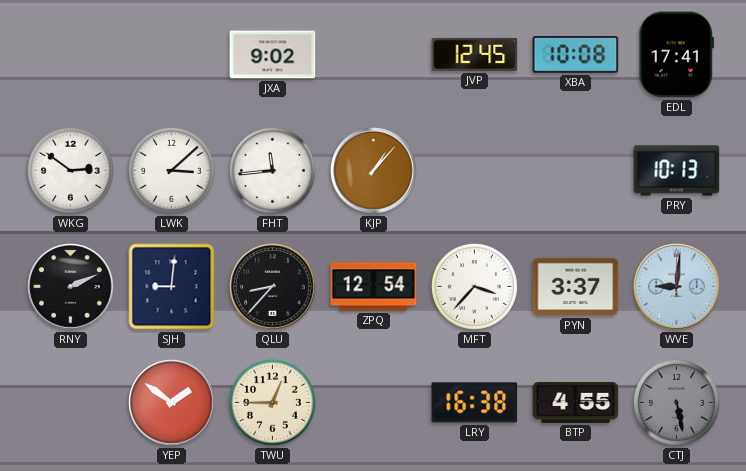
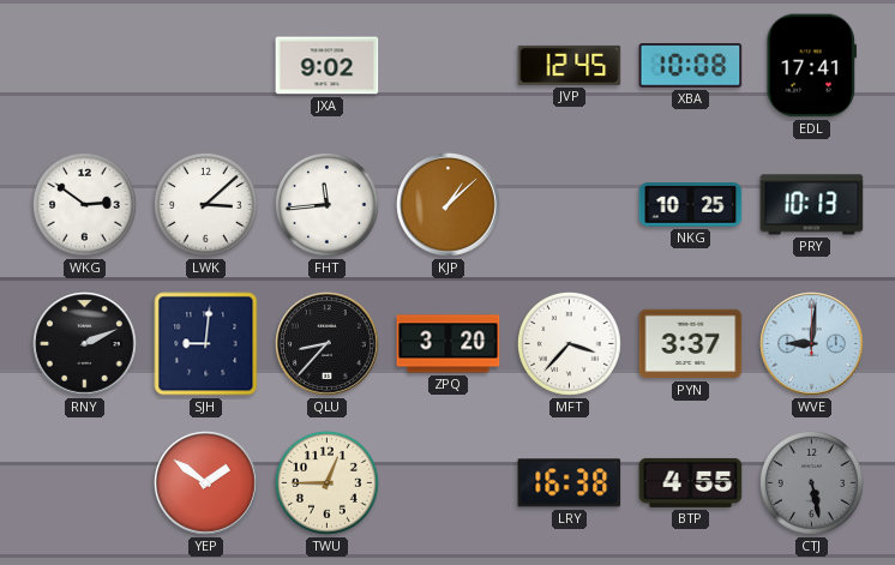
KJP: 1:07 -> 1:08
NKG: none -> 10:25
ZPQ: 12:54 -> 3:20
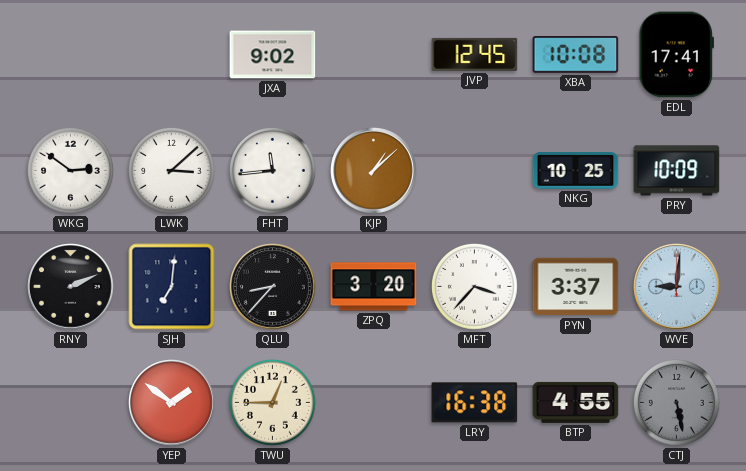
PRY: 10:13 -> 10:09
SJH: 9:01 -> 7:01
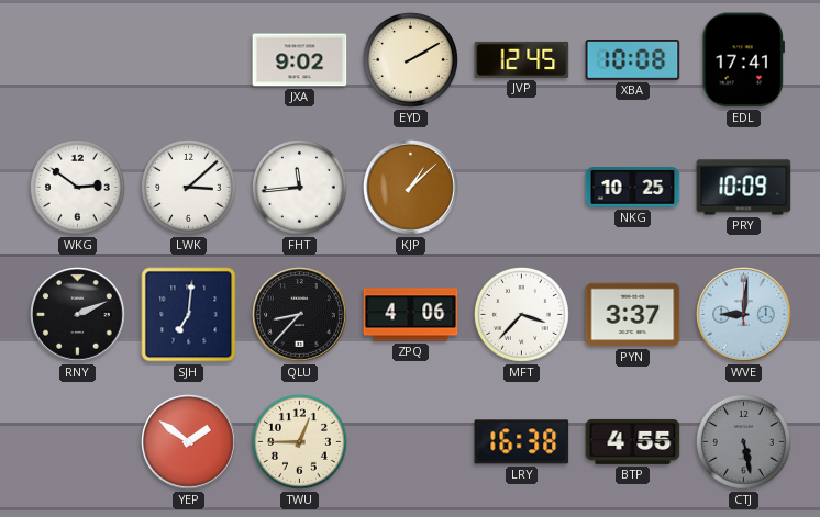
EYD: none -> 2:10
ZPQ: 3:20 -> 4:06
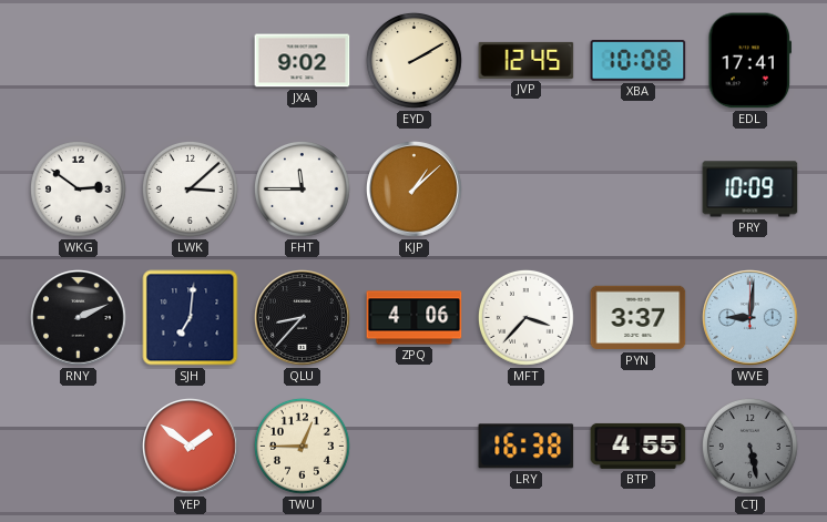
FHT: 11:44 -> 11:45
NKG: 10:25 -> none
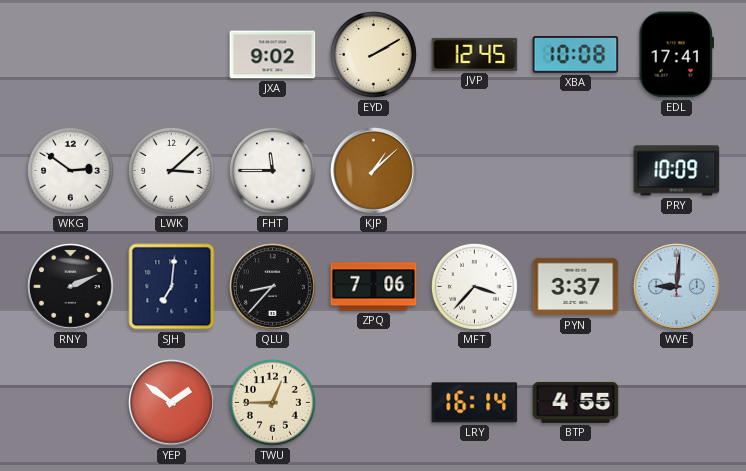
ZPQ: 4:06 -> 7:06
LRY: 16:38 -> 16:14
CTJ: 5:28 -> none
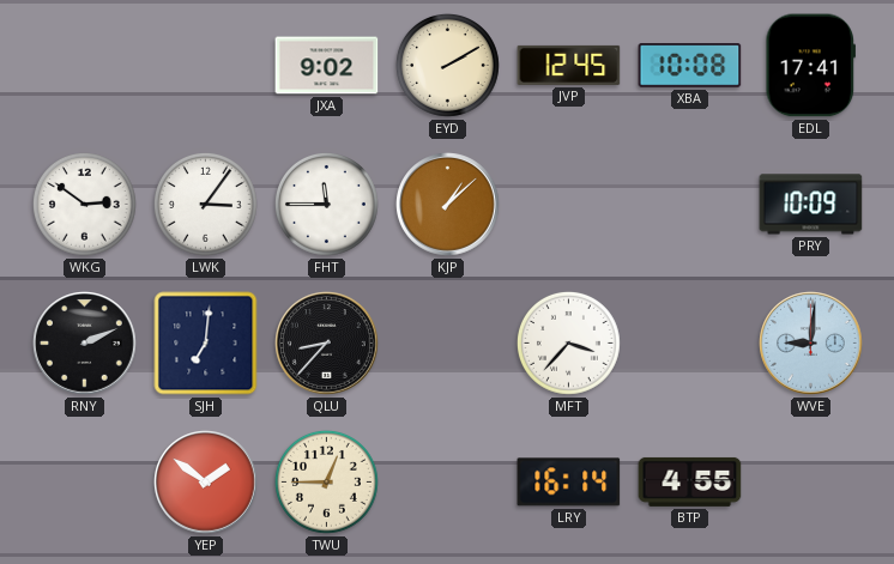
LWK: 3:08 -> 3:06
ZPQ: 7:06 -> none
PYN: 3:37 -> none
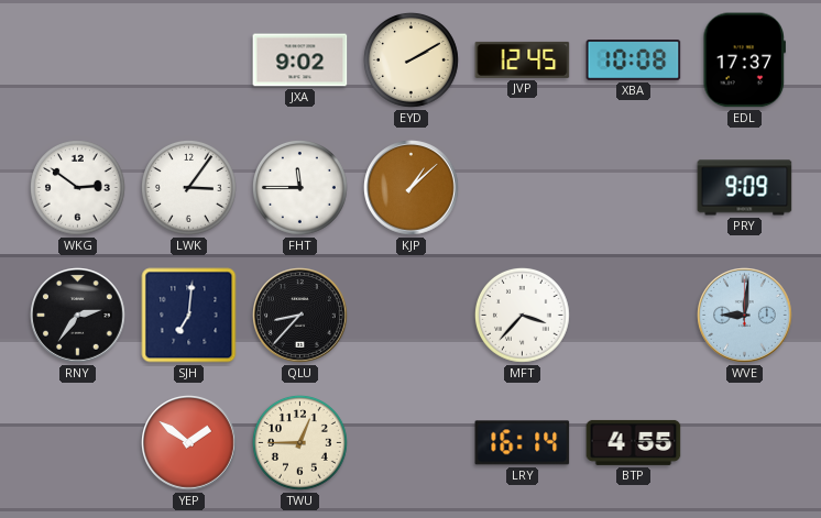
EDL: 17:41 -> 17:37
PRY: 10:09 -> 9:09
RNY: 2:11 -> 2:36
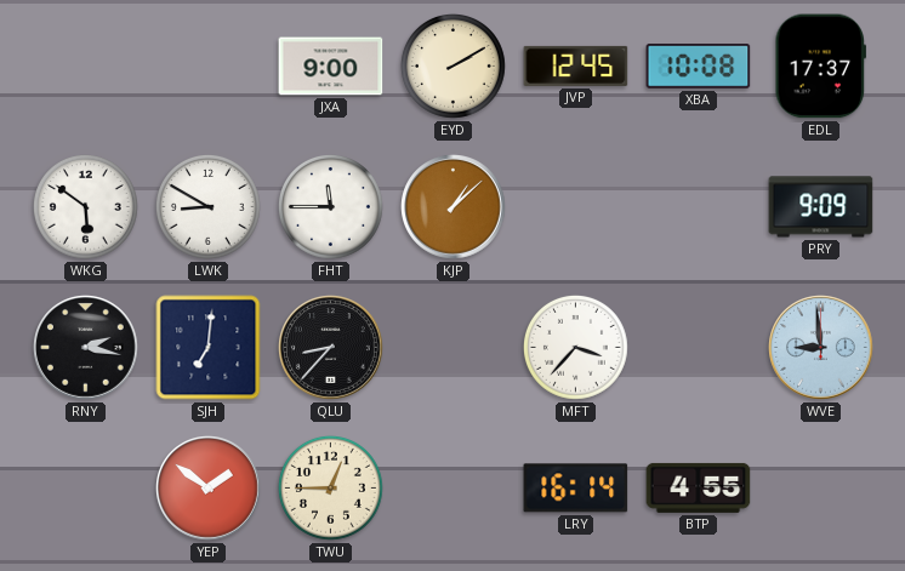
JXA: 9:02 -> 9:00
WKG: 2:51 -> 5:51
LWK: 3:06 -> 8:50
RNY: 2:36 -> 2:17
WVE: 9:01 -> 8:59
